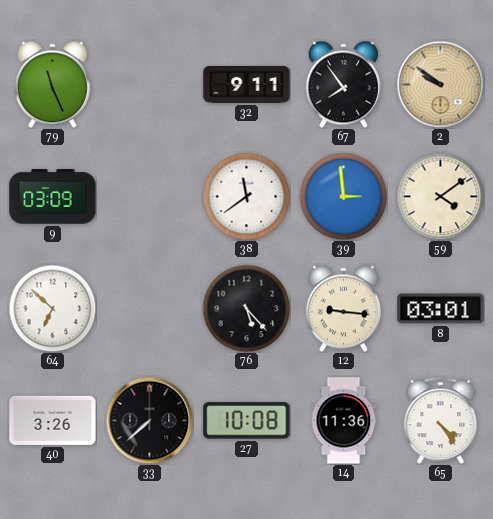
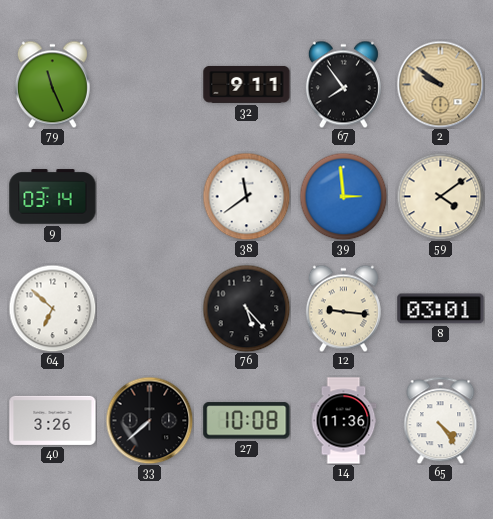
9: 03:09 -> 03:14
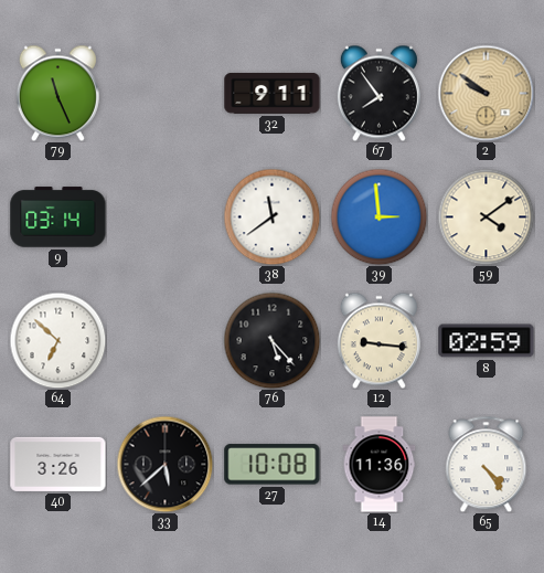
8: 03:01 -> 02:59
33: 7:38 -> 5:38
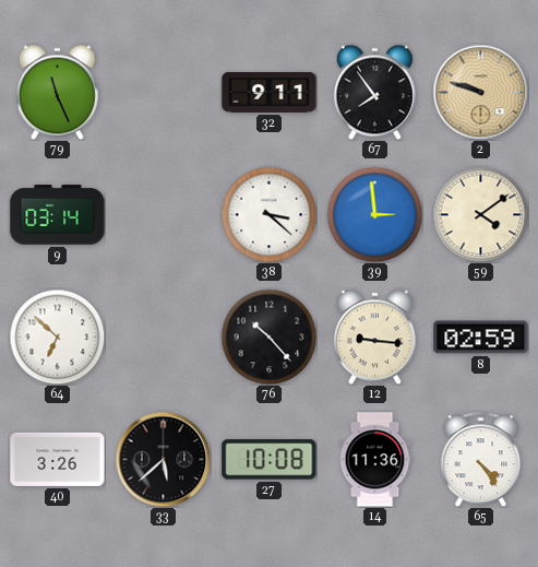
2: 9:51 -> 9:48
38: 11:39 -> 3:22
76: 5:23 -> 10:23
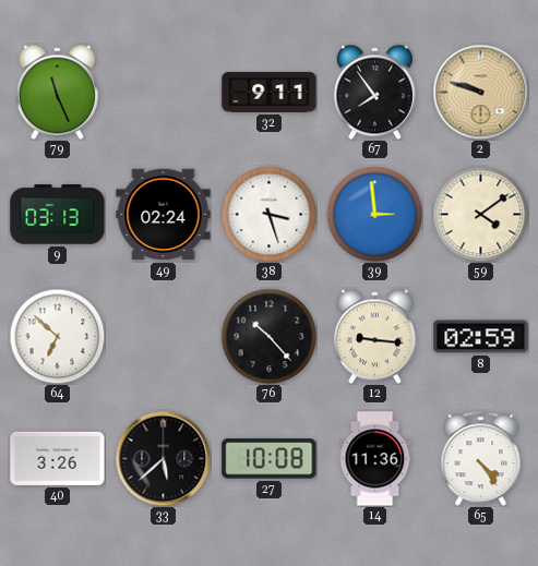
9: 03:14 -> 03:13
49: none -> 02:24
38: 3:22 -> 3:27
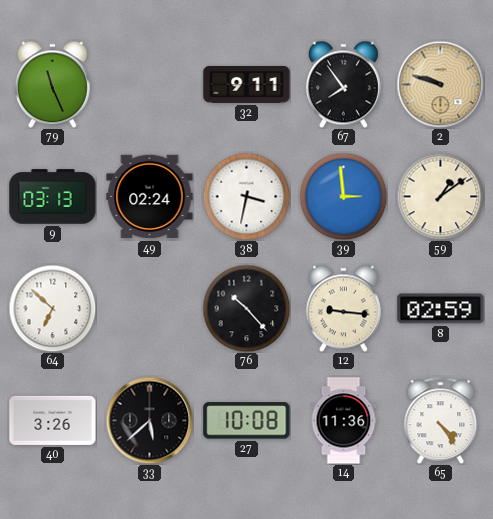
38: 3:27 -> 3:32
59: 4:09 -> 1:09
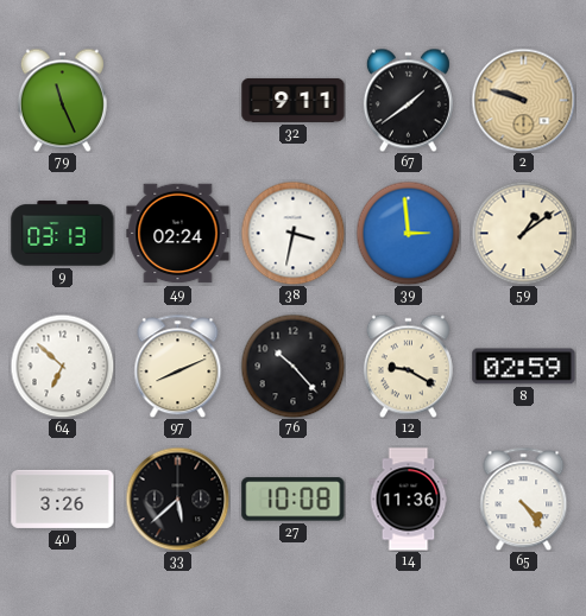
67: 7:54 -> 1:39
97: none -> 8:11
12: 9:16 -> 9:20
